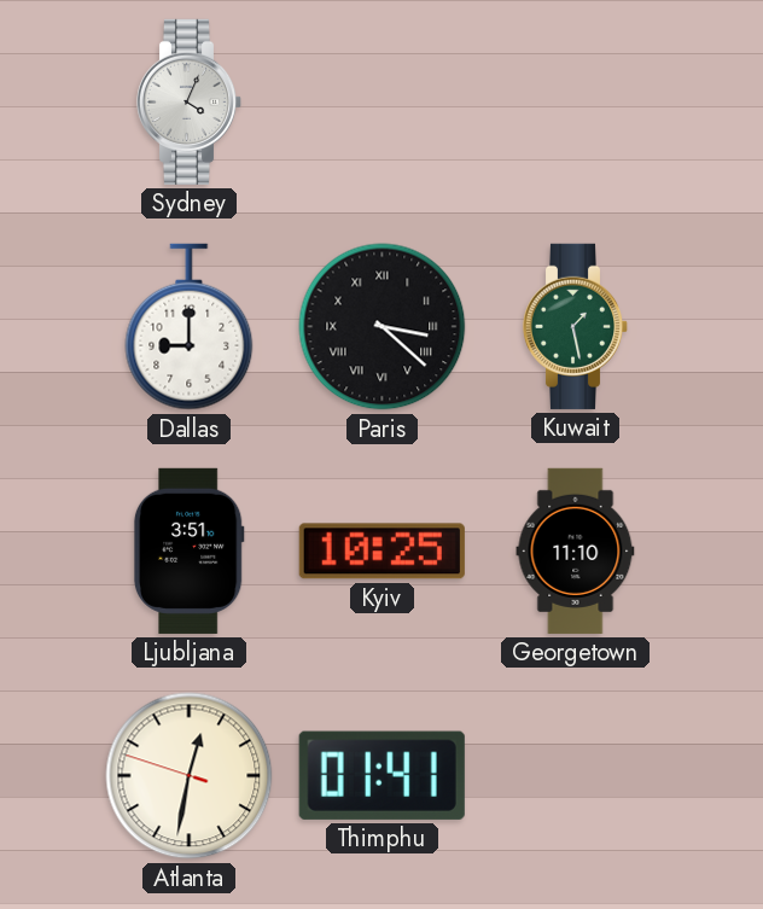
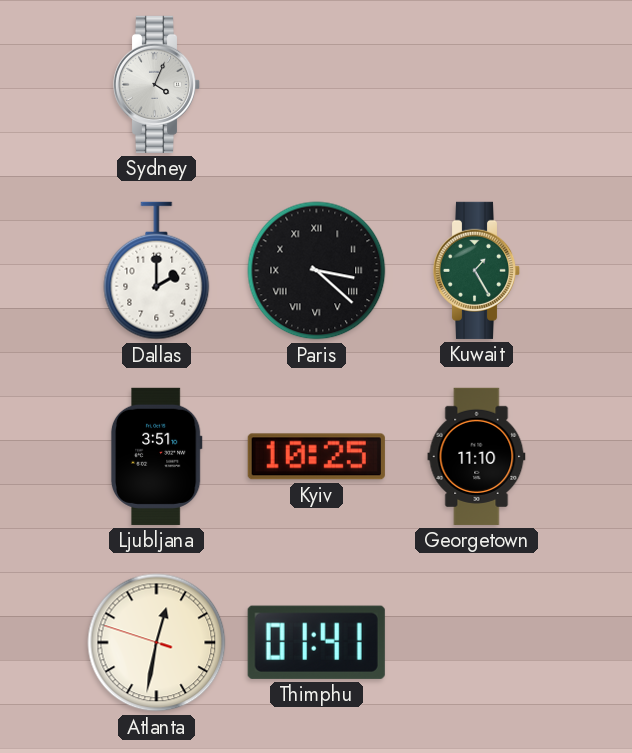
Dallas: 9:00 -> 2:00
Kuwait: 1:28 -> 1:25
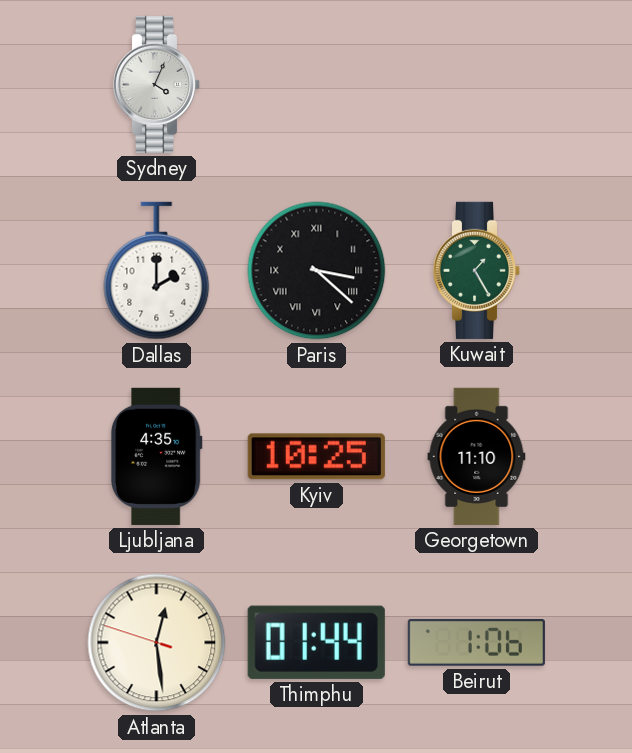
Ljubljana: 3:51 -> 4:35
Atlanta: 12:31 -> 12:28
Thimphu: 01:41 -> 01:44
Beirut: none -> 1:06
